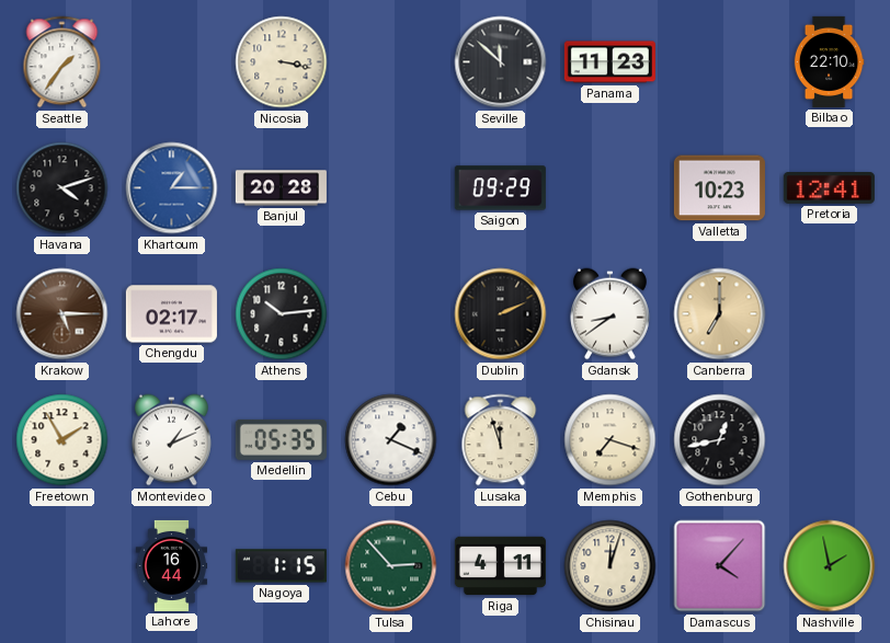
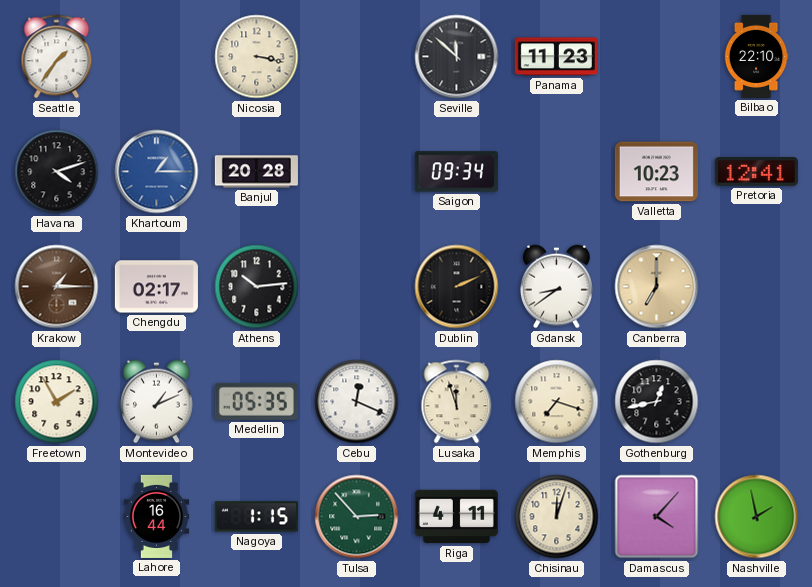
Saigon: 09:29 -> 09:34
Krakow: 5:15 -> 1:15
Cebu: 1:19 -> 12:19
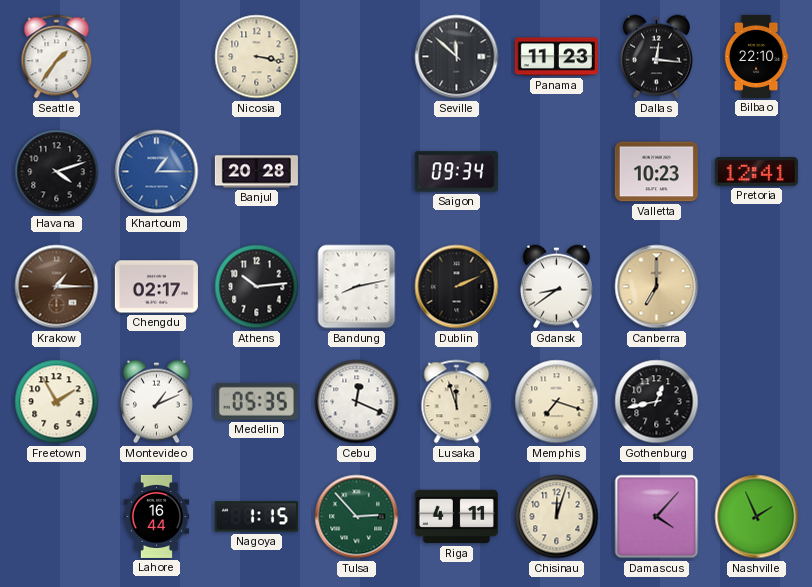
Dallas: none -> 12:16
Bandung: none -> 8:13
Nashville: 1:58 -> 1:56
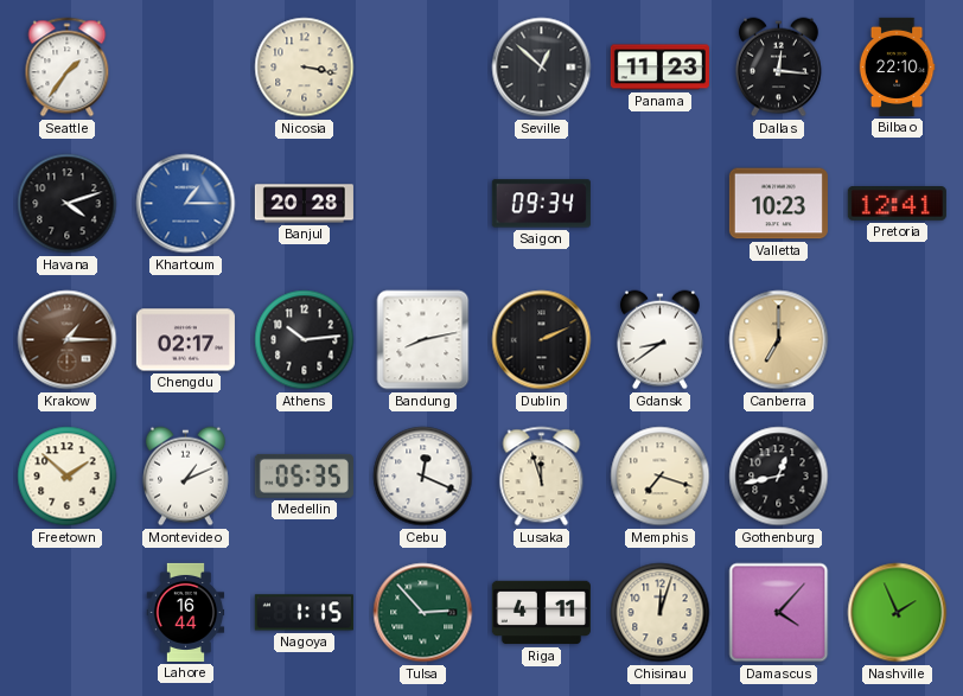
Seville: 11:52 -> 12:52
Freetown: 1:55 -> 1:52
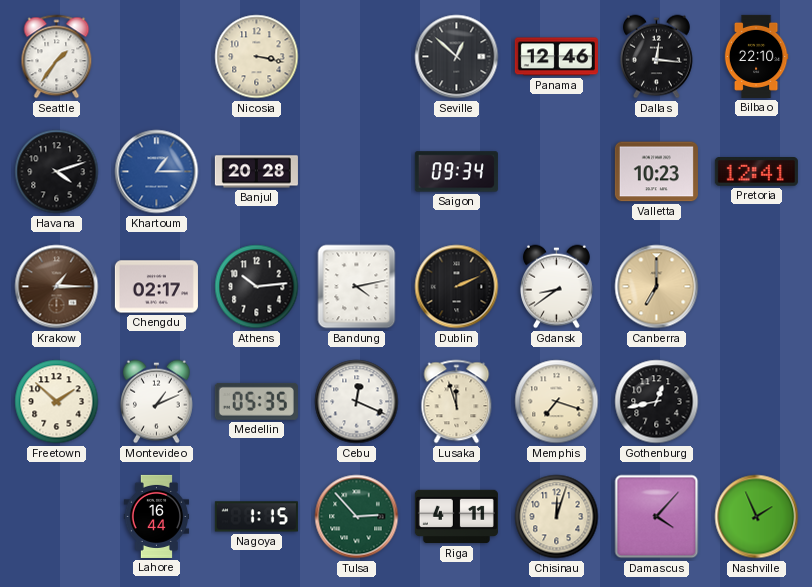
Panama: 11:23 -> 12:46
Bandung: 8:13 -> 4:13
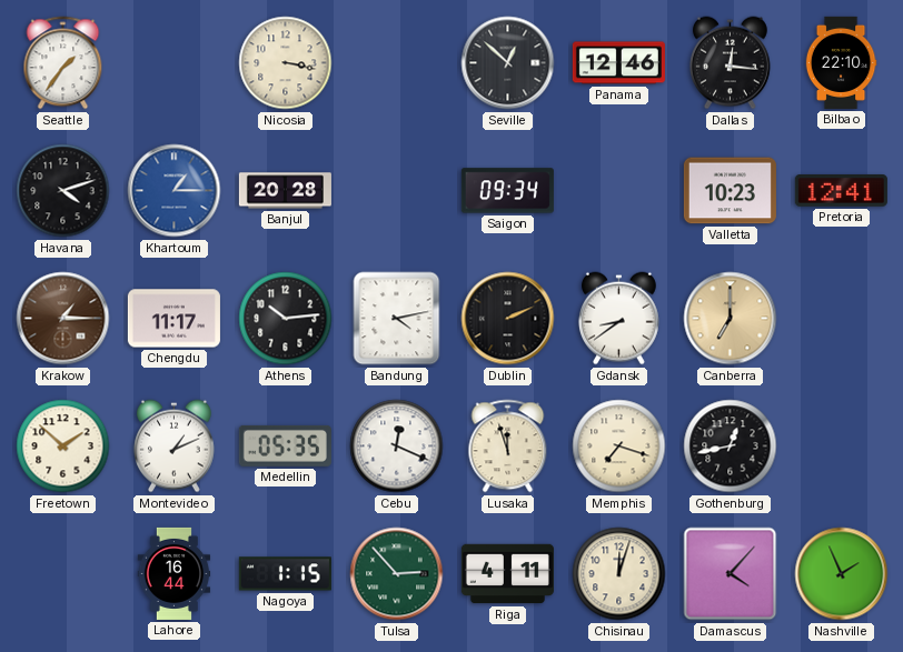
Chengdu: 02:17 -> 11:17
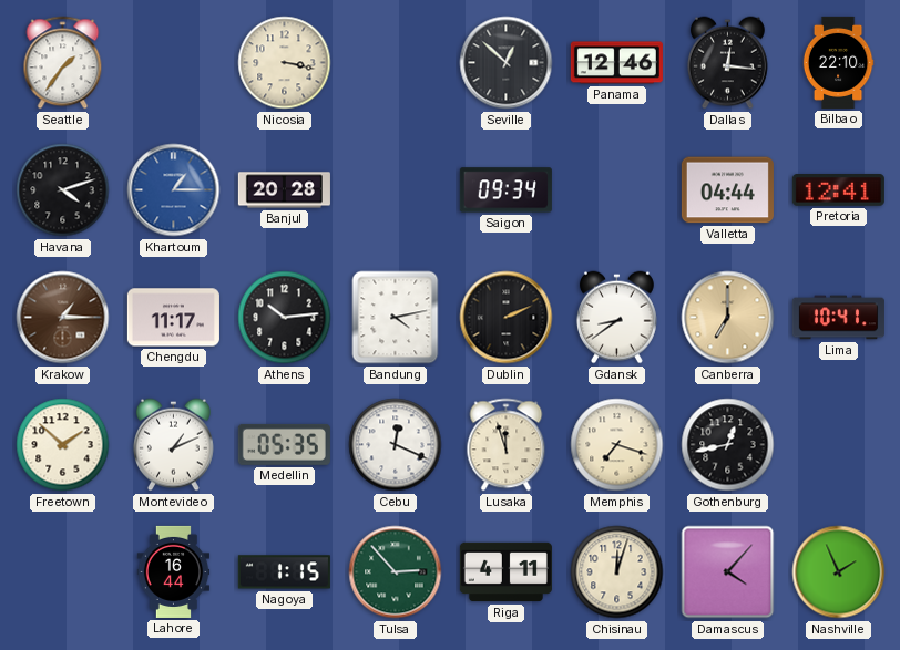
Valletta: 10:23 -> 04:44
Lima: none -> 10:41
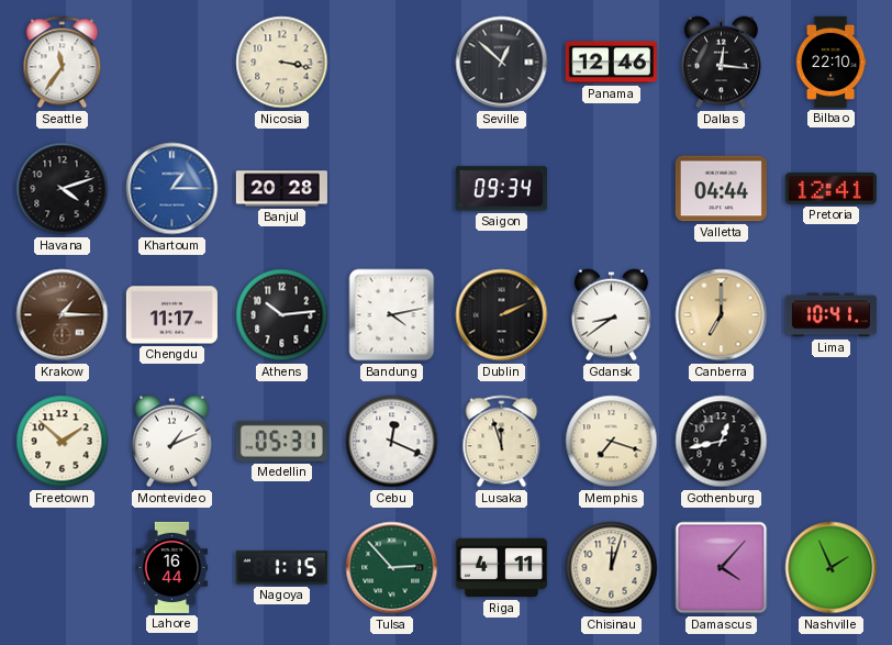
Seattle: 1:36 -> 11:36
Medellin: 05:35 -> 05:31
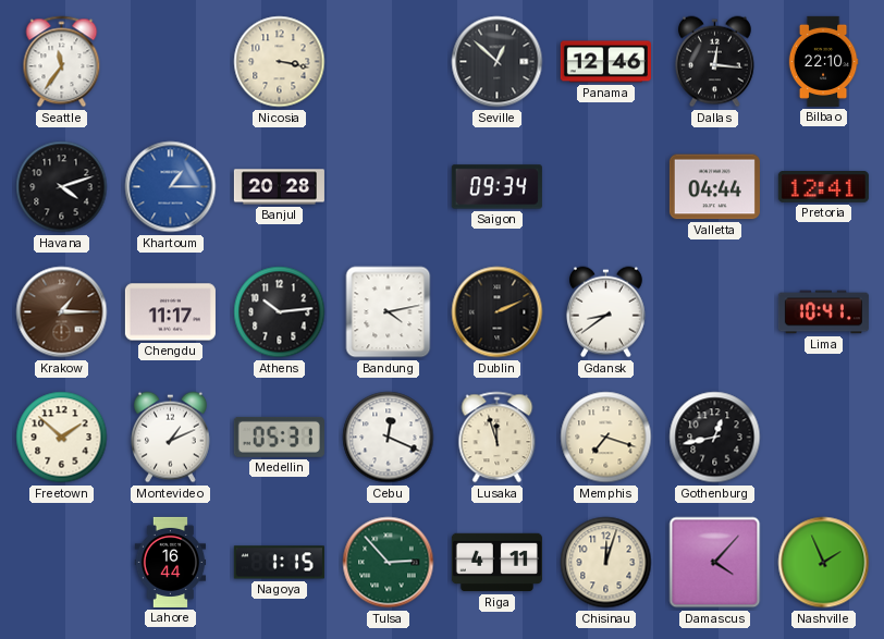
Canberra: 7:00 -> none
